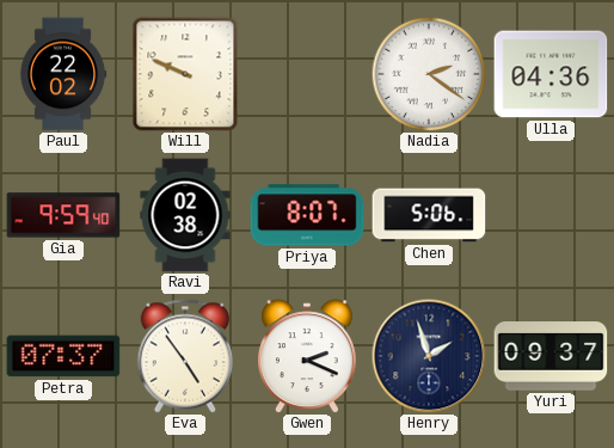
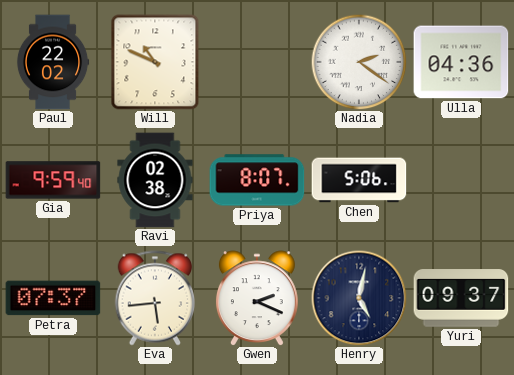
Will: 9:49 -> 10:49
Eva: 4:54 -> 5:44
Henry: 1:57 -> 5:02
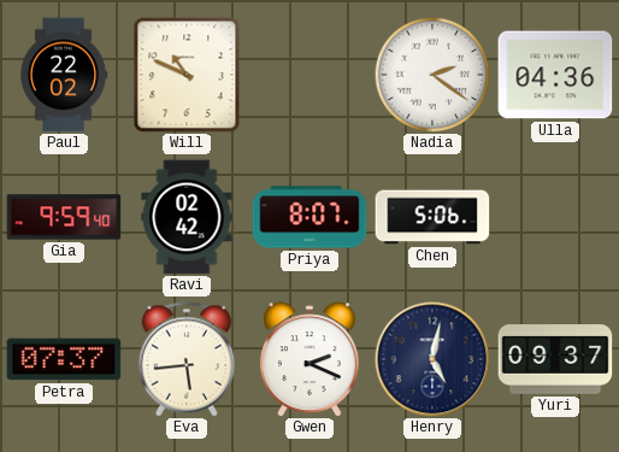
Ravi: 02:38 -> 02:42
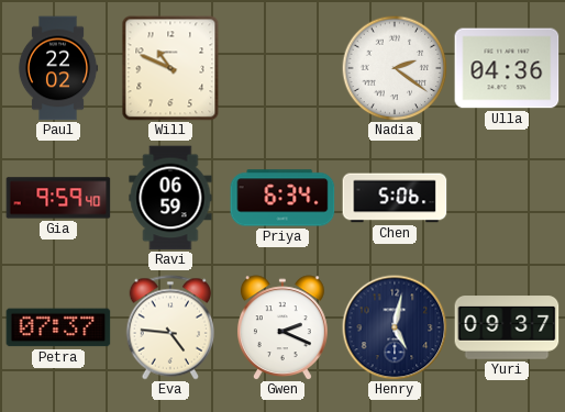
Ravi: 02:42 -> 06:59
Priya: 8:07 -> 6:34
Eva: 5:44 -> 4:46
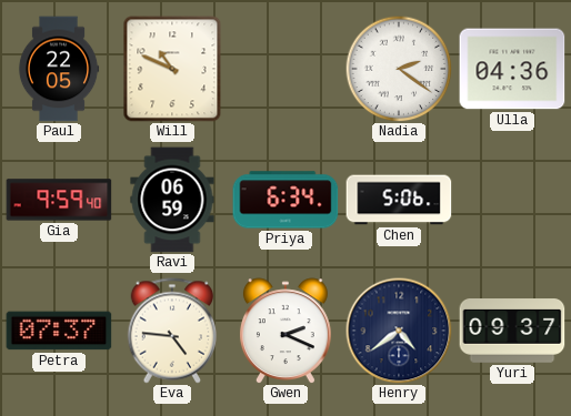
Paul: 22:02 -> 22:05
Henry: 5:02 -> 4:39
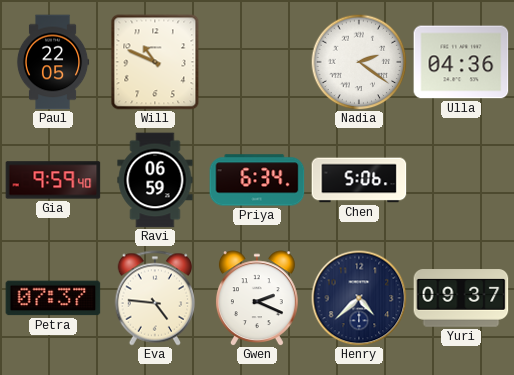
Henry: 4:39 -> 4:38
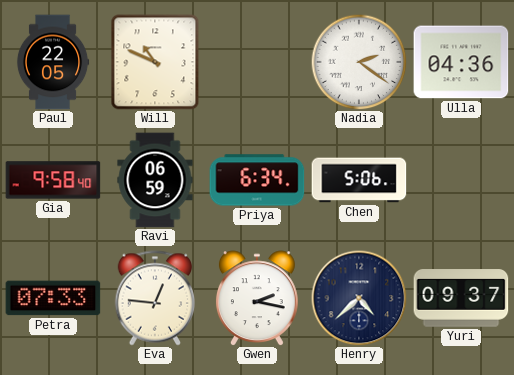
Gia: 9:59 -> 9:58
Petra: 07:37 -> 07:33
Eva: 4:46 -> 12:46
Gwen: 2:19 -> 2:17
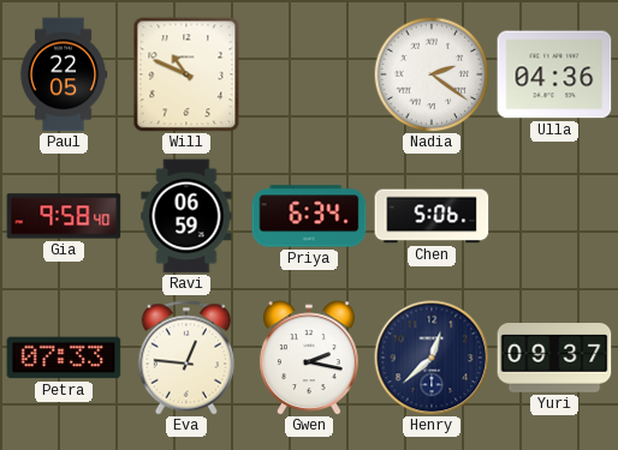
Henry: 4:38 -> 12:38
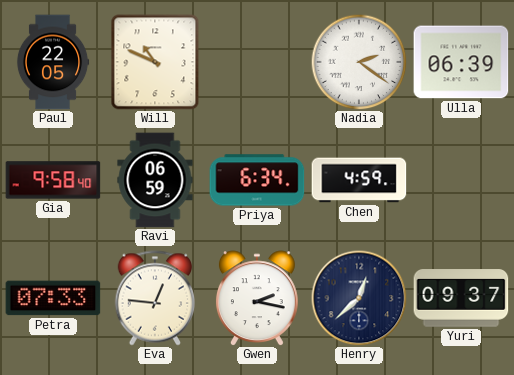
Ulla: 04:36 -> 06:39
Chen: 5:06 -> 4:59
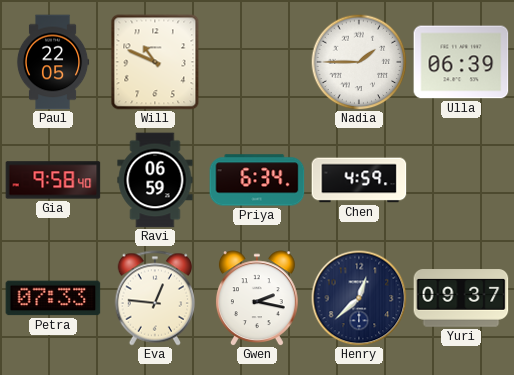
Nadia: 2:21 -> 1:45
